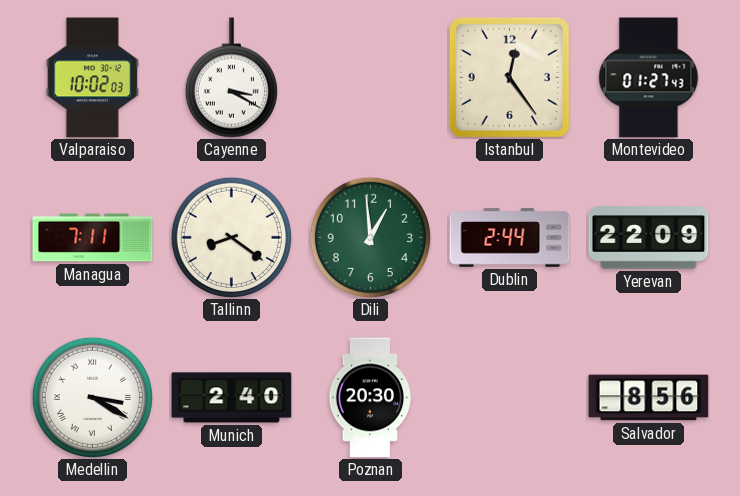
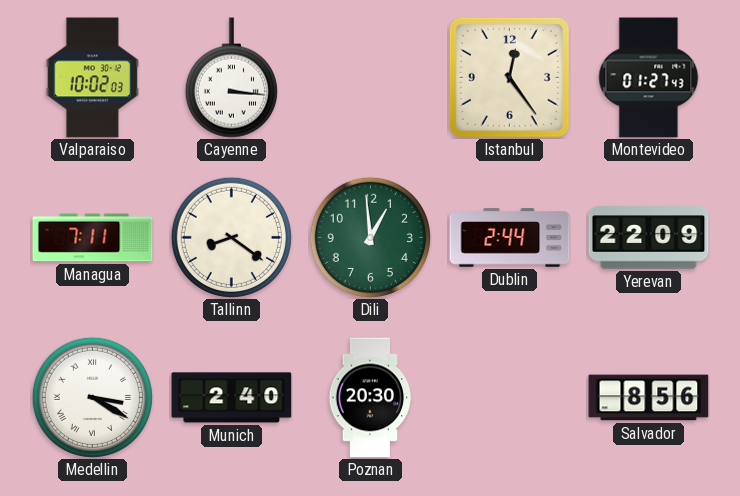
Cayenne: 3:20 -> 3:16
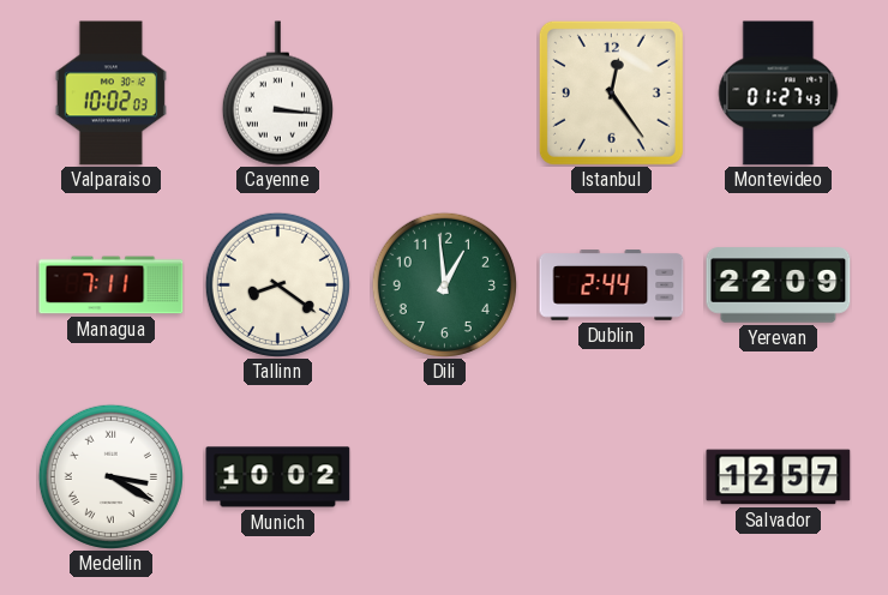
Munich: 2:40 -> 10:02
Poznan: 20:30 -> none
Salvador: 8:56 -> 12:57
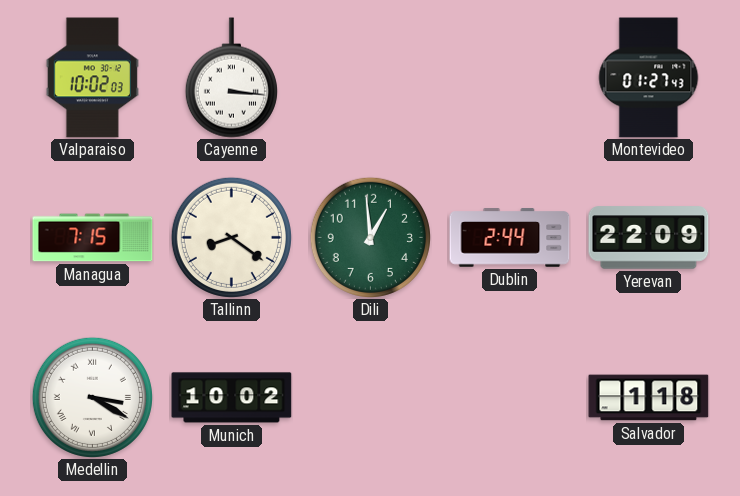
Istanbul: 12:24 -> none
Managua: 7:11 -> 7:15
Salvador: 12:57 -> 1:18
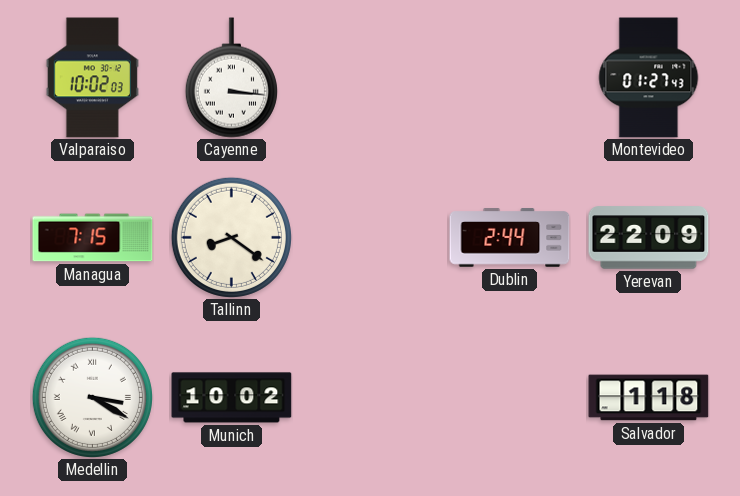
Dili: 12:59 -> none
